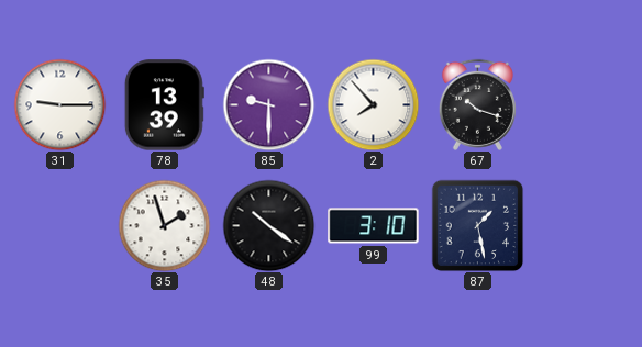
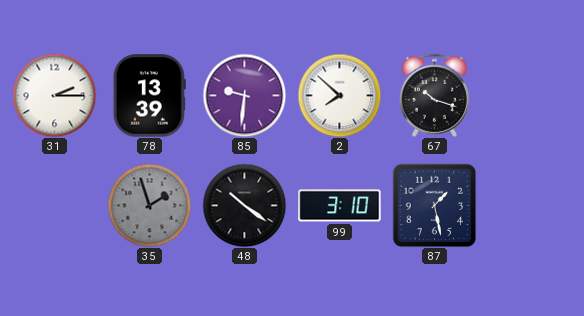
31: 9:15 -> 2:15
85: 9:30 -> 9:31
2: 7:53 -> 7:52
35 dial: white -> grey
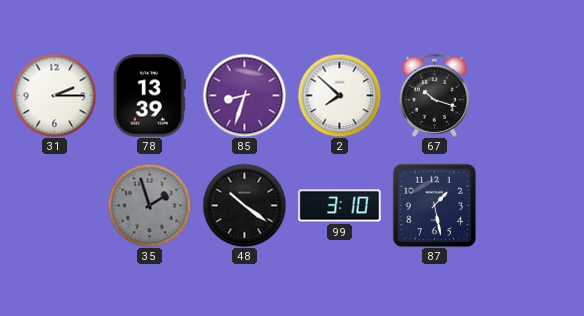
85: 9:31 -> 8:33
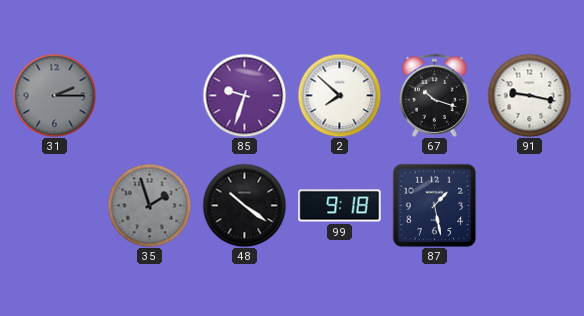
31 dial: white -> grey
78: 13:39 -> none
85: 8:33 -> 9:33
91: none -> 9:17
99: 3:10 -> 9:18
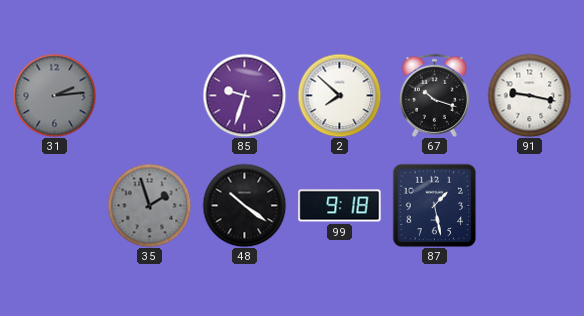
31: 2:15 -> 2:14
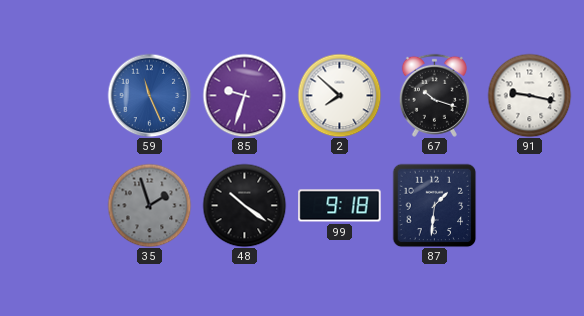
31: 2:14 -> none
59: none -> 11:26
87: 1:28 -> 1:31
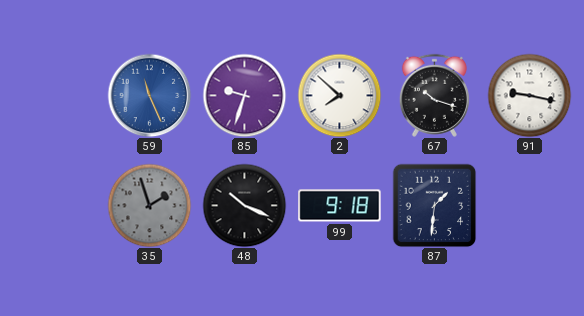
48: 10:21 -> 10:19
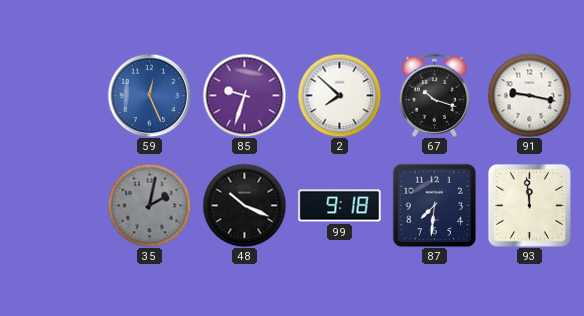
59: 11:26 -> 12:26
35: 1:57 -> 2:02
87: 1:31 -> 7:31
93: none -> 11:59
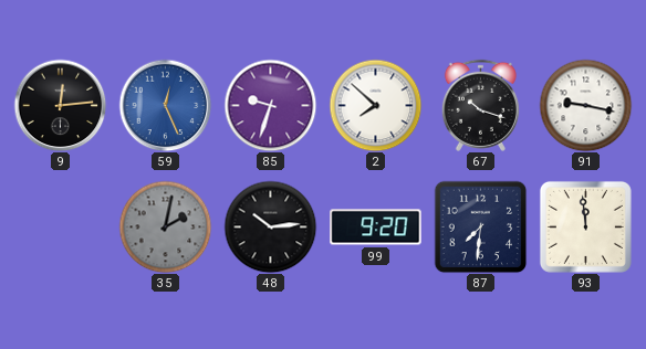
9: none -> 12:14
48: 10:19 -> 10:14
99: 9:18 -> 9:20
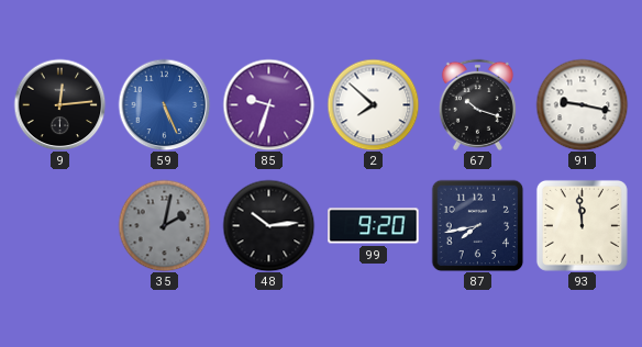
59: 12:26 -> 5:26
87: 7:31 -> 7:43
